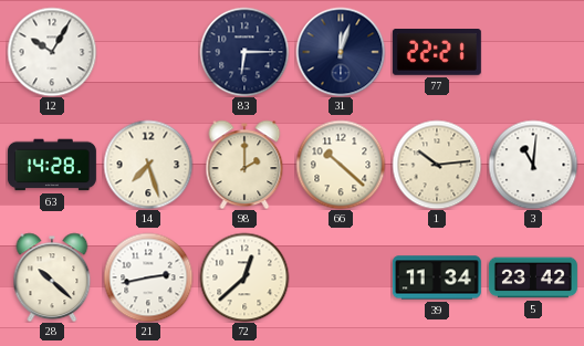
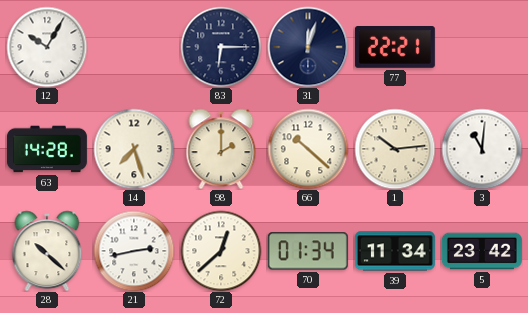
70: none -> 01:34
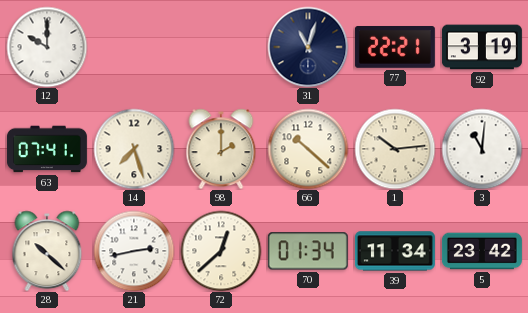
12: 10:05 -> 10:00
83: 6:15 -> none
31: 12:03 -> 11:03
92: none -> 3:19
63: 14:28 -> 07:41
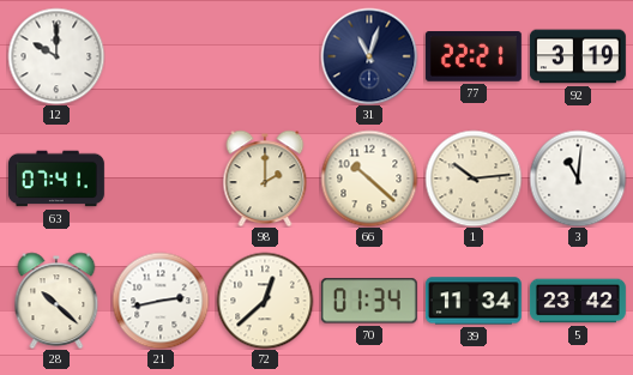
14: 7:27 -> none
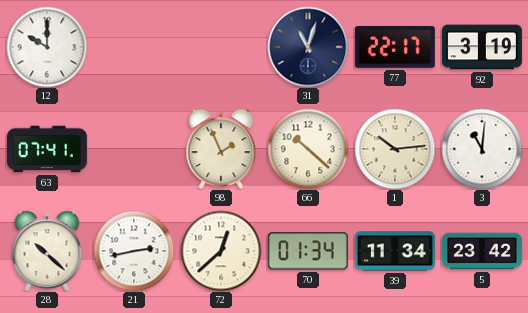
77: 22:21 -> 22:17
98: 2:00 -> 1:56
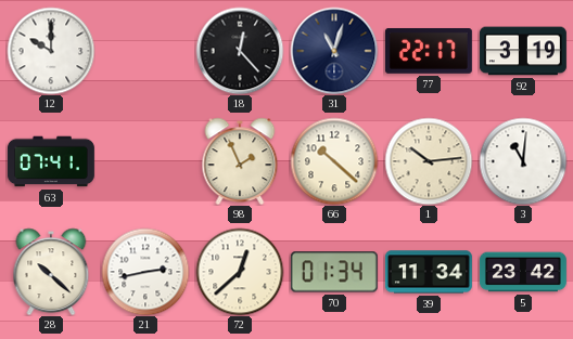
18: none -> 12:23
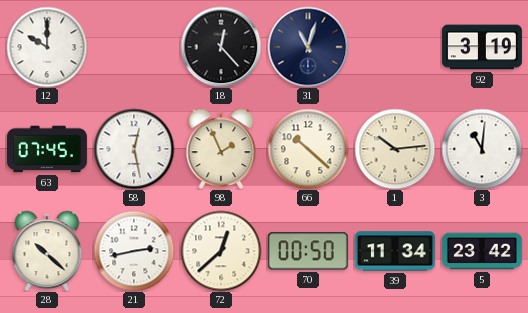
77: 22:17 -> none
63: 07:41 -> 07:45
58: none -> 12:28
70: 01:34 -> 00:50
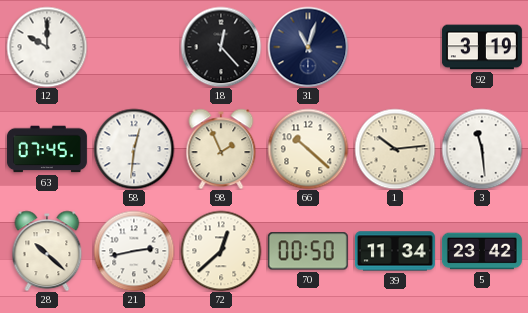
58: 12:28 -> 12:31
3: 11:01 -> 11:29
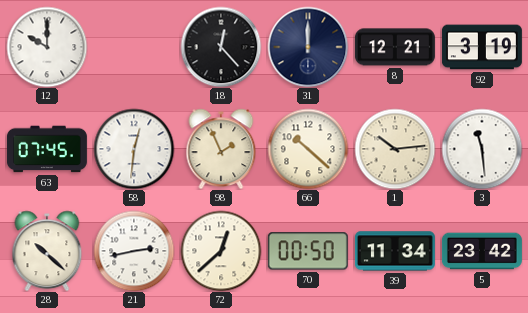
31: 11:03 -> 12:00
8: none -> 12:21
